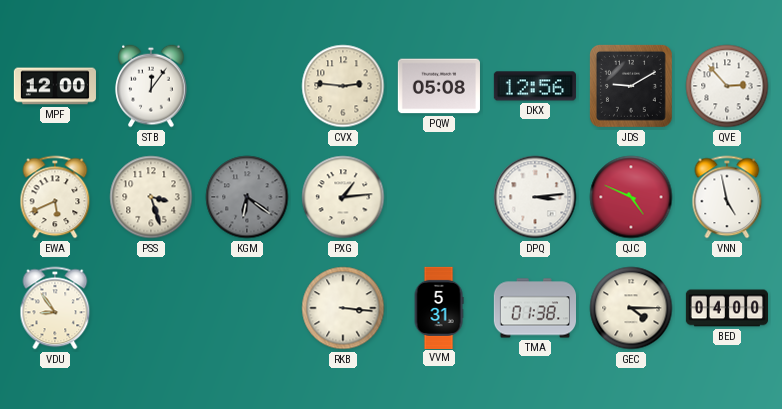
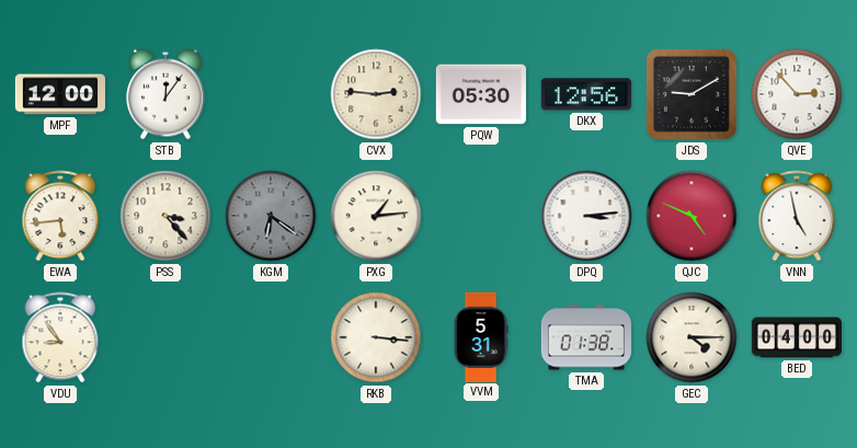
PQW: 05:08 -> 05:30
EWA: 5:41 -> 5:44
PSS: 3:27 -> 3:23
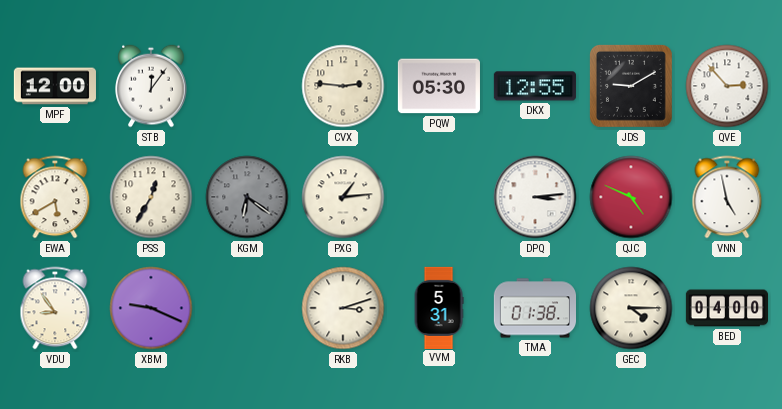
DKX: 12:56 -> 12:55
EWA: 5:44 -> 5:40
PSS: 3:23 -> 12:35
XBM: none -> 9:19
RKB: 3:16 -> 3:12
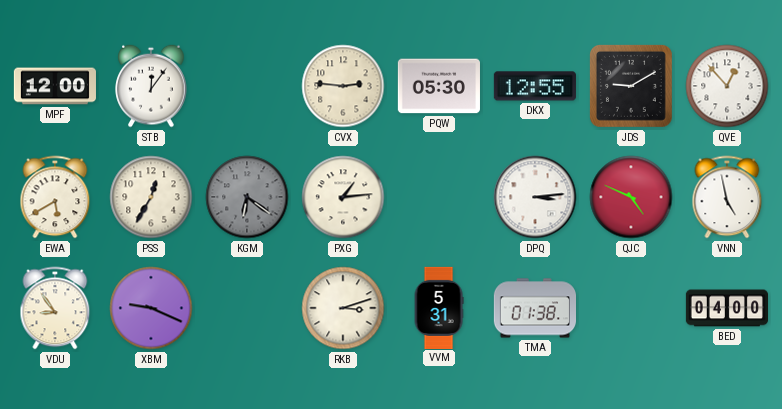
QVE: 2:53 -> 12:53
GEC: 4:15 -> none
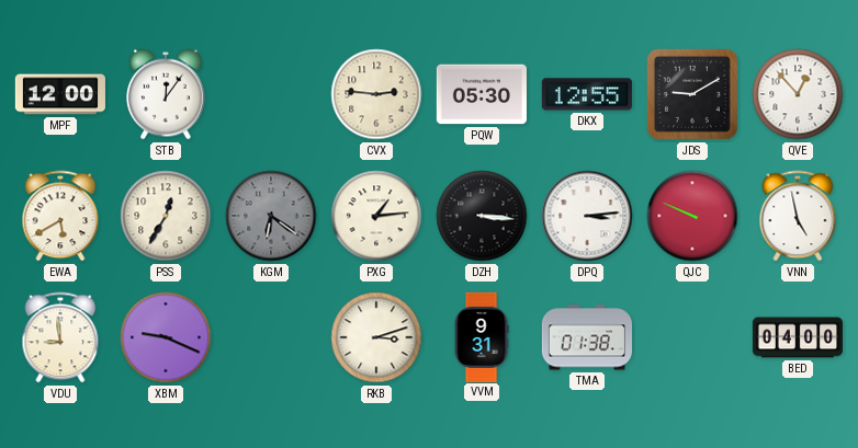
DZH: none -> 3:16
QJC: 4:49 -> 9:49
VDU: 8:54 -> 8:59
VVM: 5:31 -> 9:31
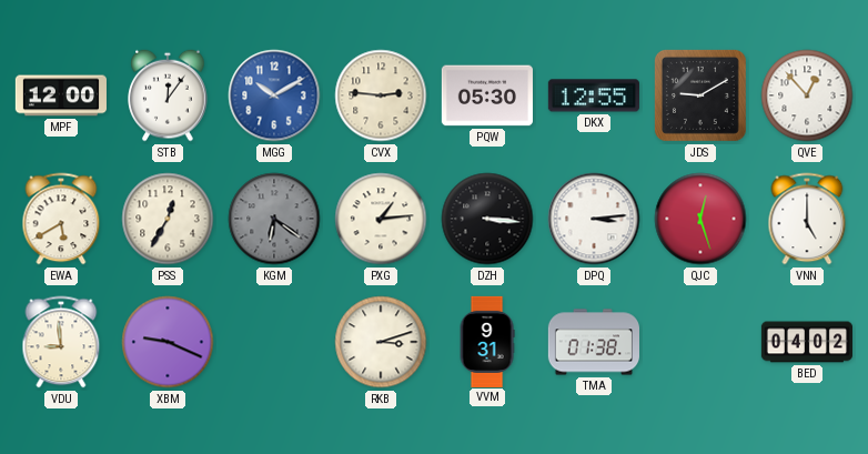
MGG: none -> 10:10
QJC: 9:49 -> 12:27
VNN: 4:58 -> 5:00
BED: 04:00 -> 04:02
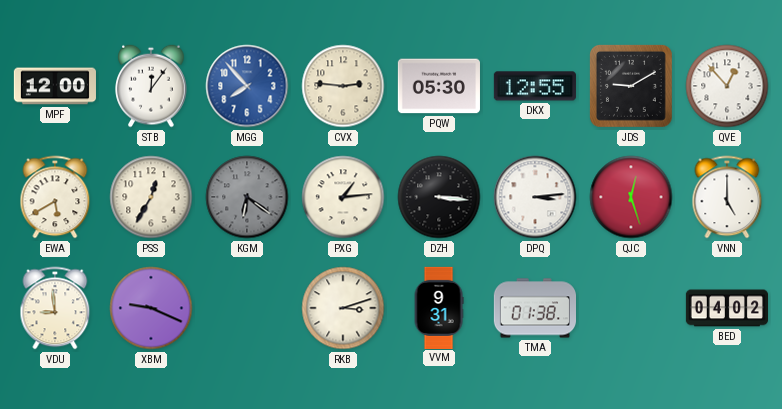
MGG: 10:10 -> 7:53
